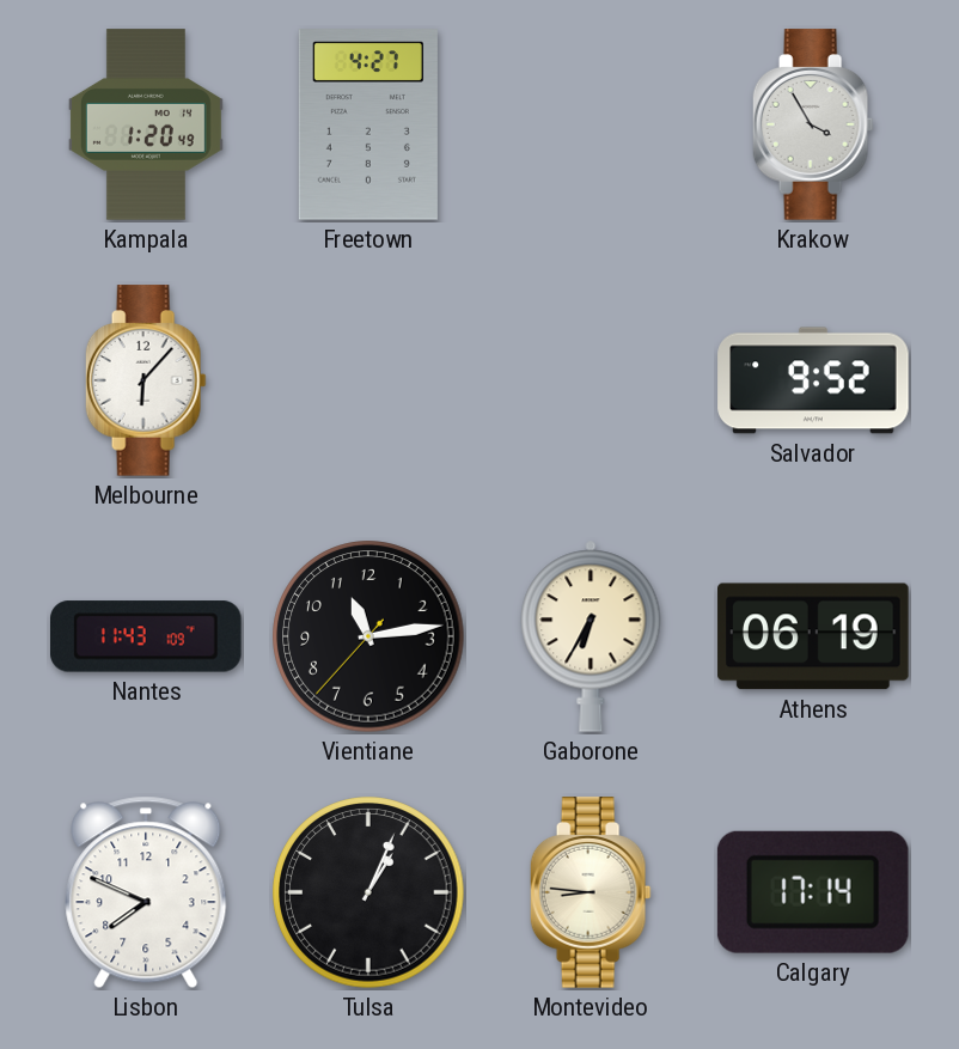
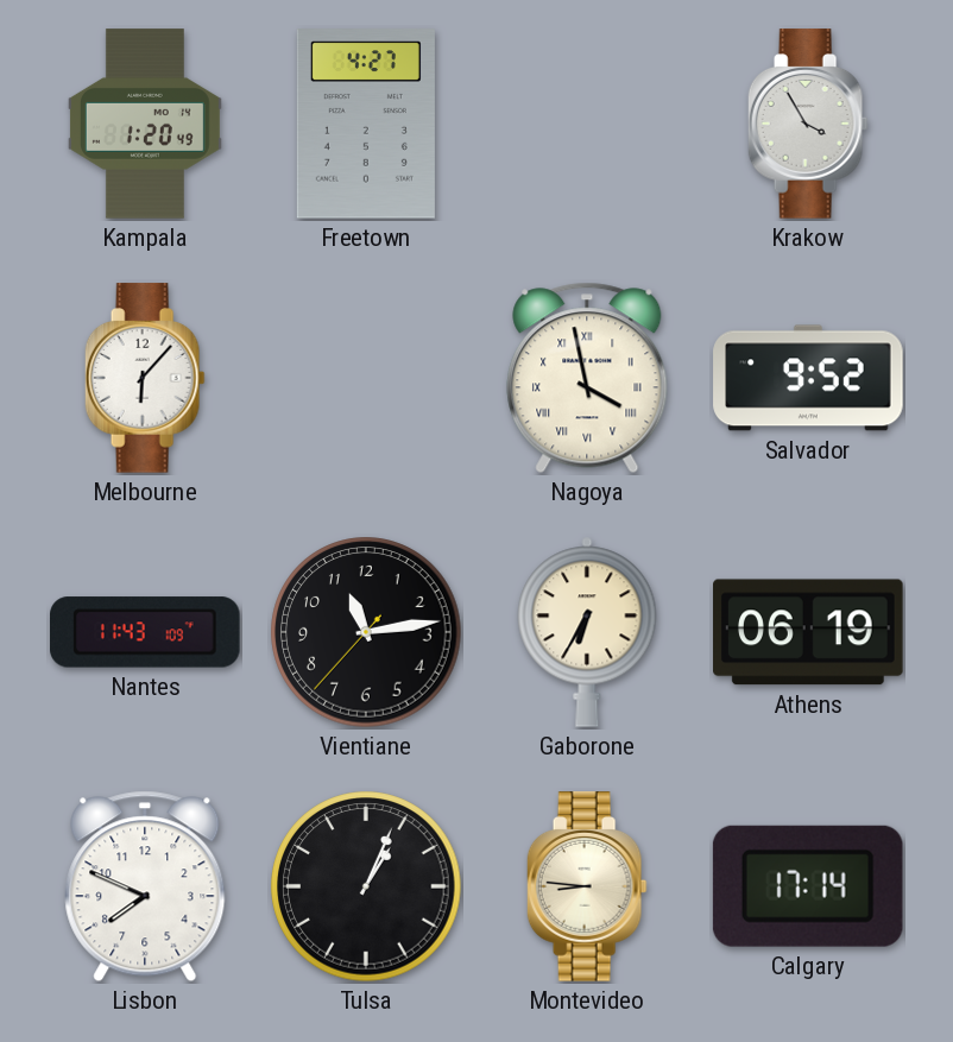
Nagoya: none -> 3:58
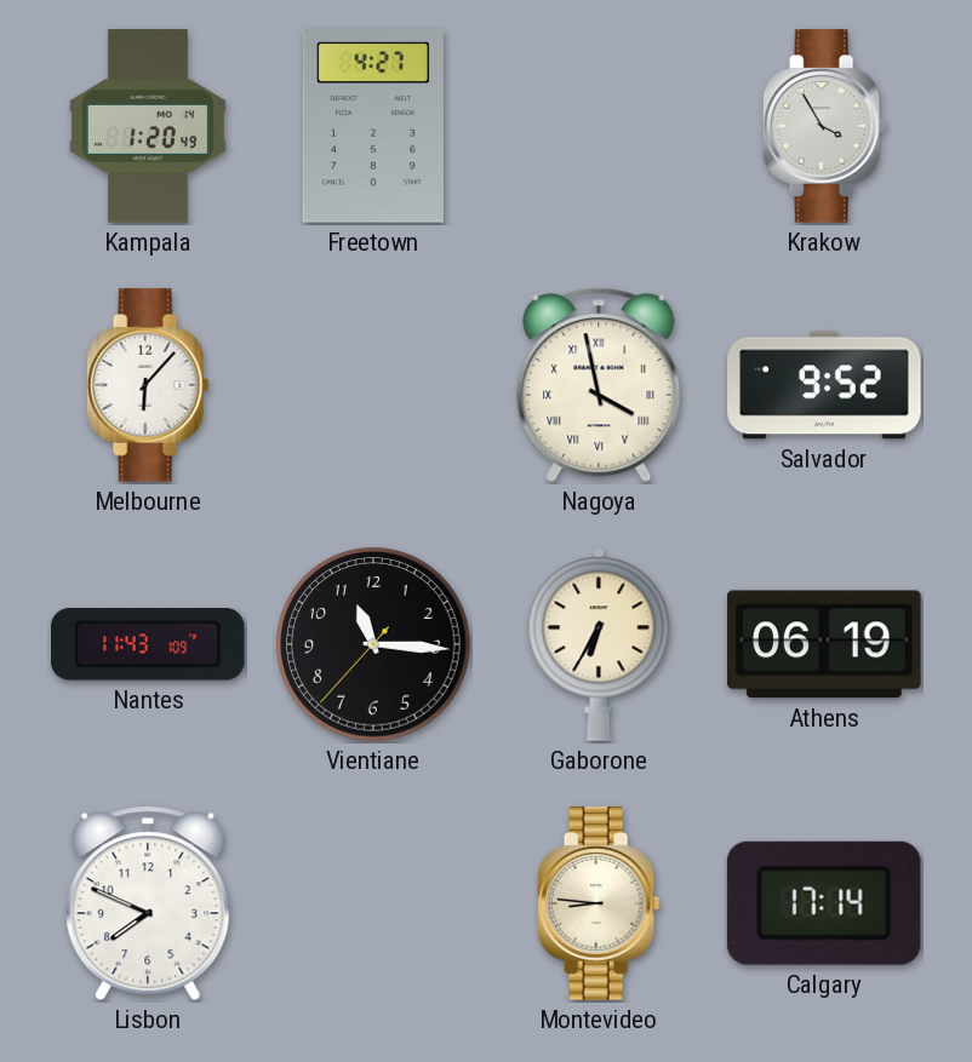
Vientiane: 11:13 -> 11:15
Tulsa: 1:04 -> none
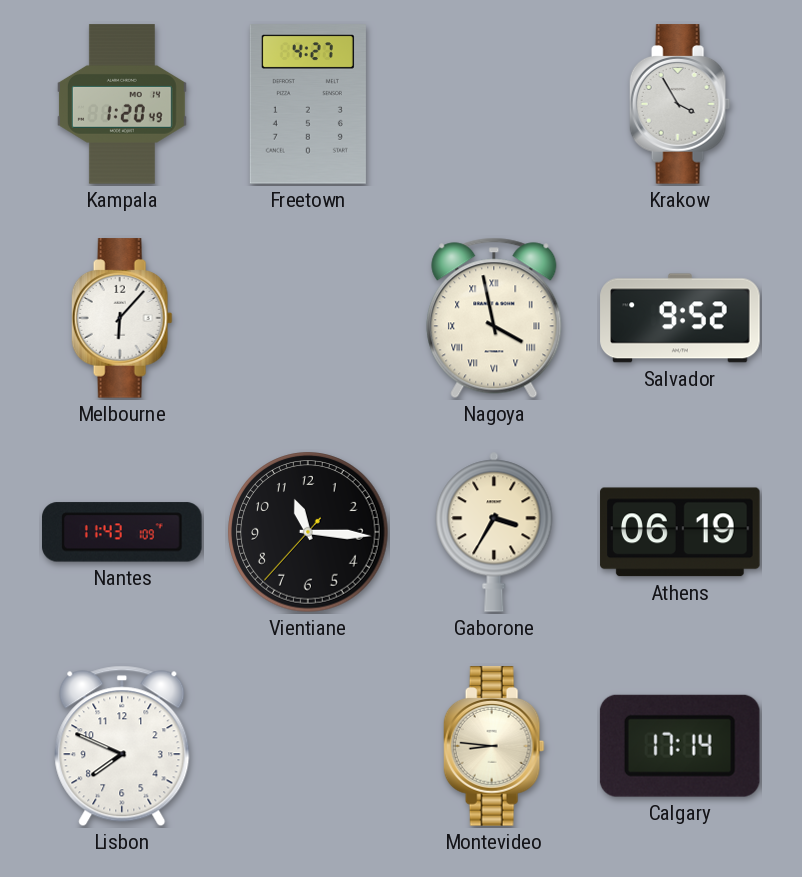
Gaborone: 6:35 -> 3:35
